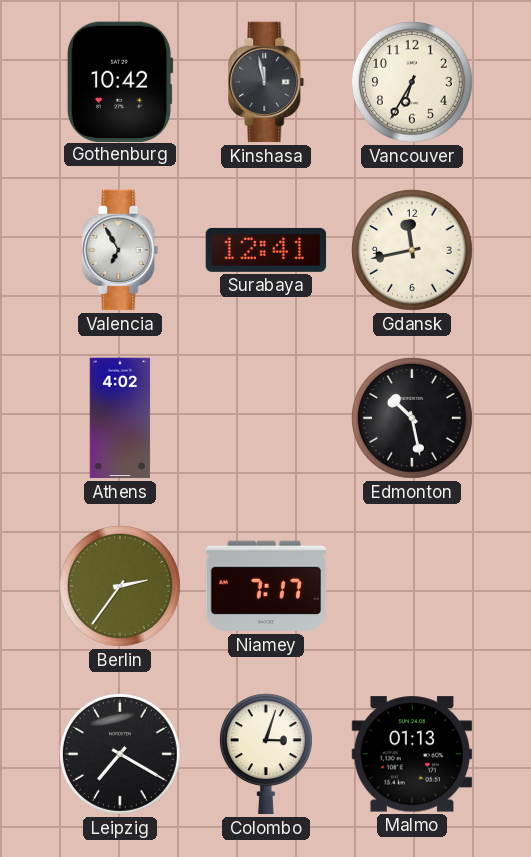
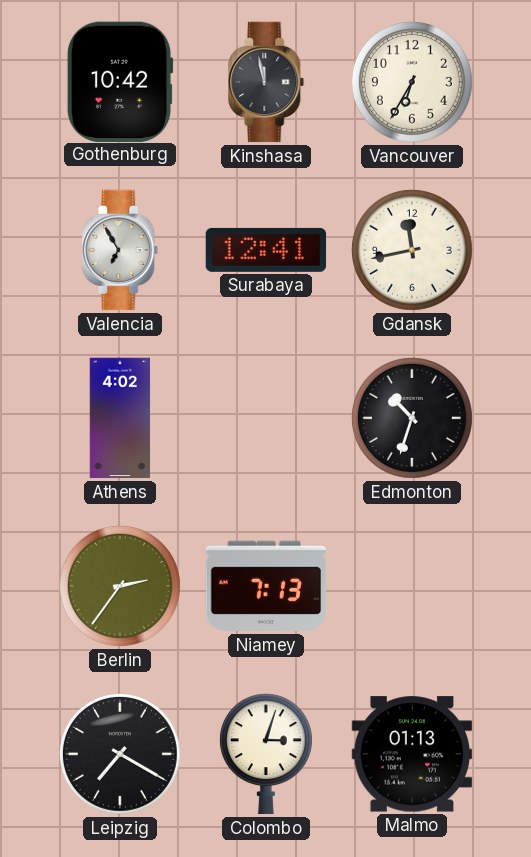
Edmonton: 10:28 -> 10:33
Niamey: 7:17 -> 7:13
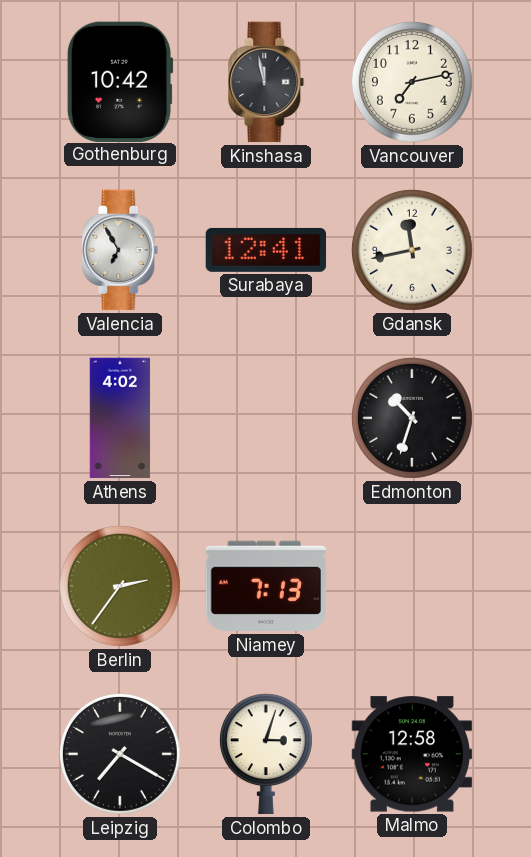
Vancouver: 6:35 -> 7:13
Malmo: 01:13 -> 12:58
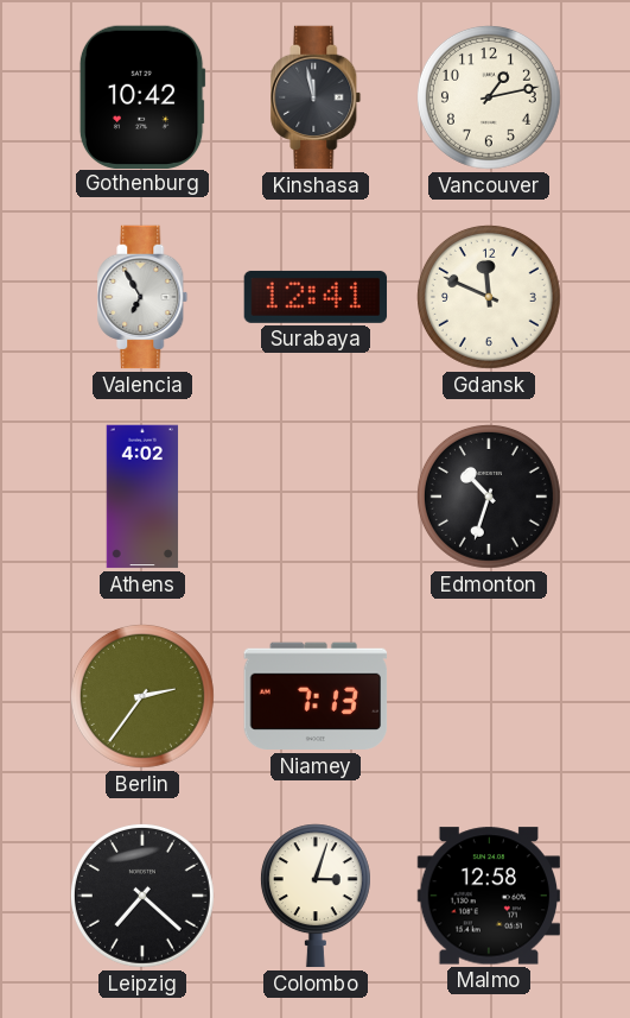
Vancouver: 7:13 -> 1:13
Gdansk: 11:43 -> 11:49
Leipzig: 7:20 -> 7:22
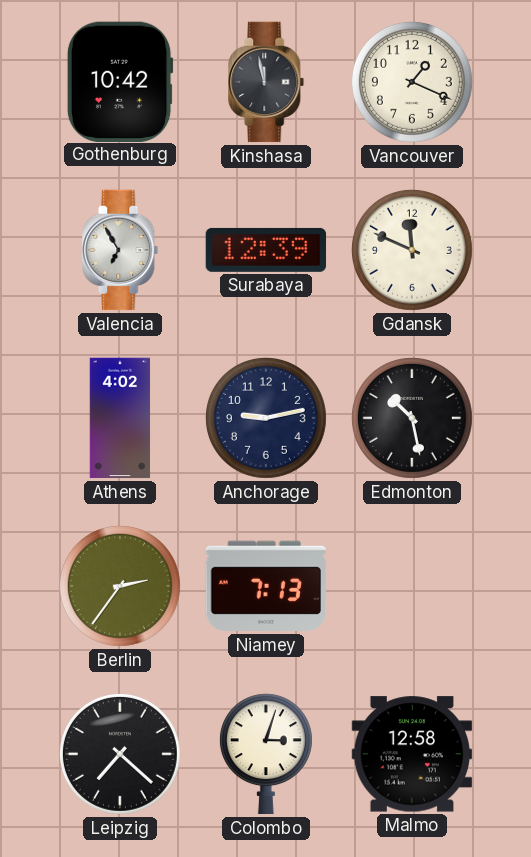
Vancouver: 1:13 -> 1:19
Surabaya: 12:41 -> 12:39
Anchorage: none -> 9:13
Edmonton: 10:33 -> 10:28
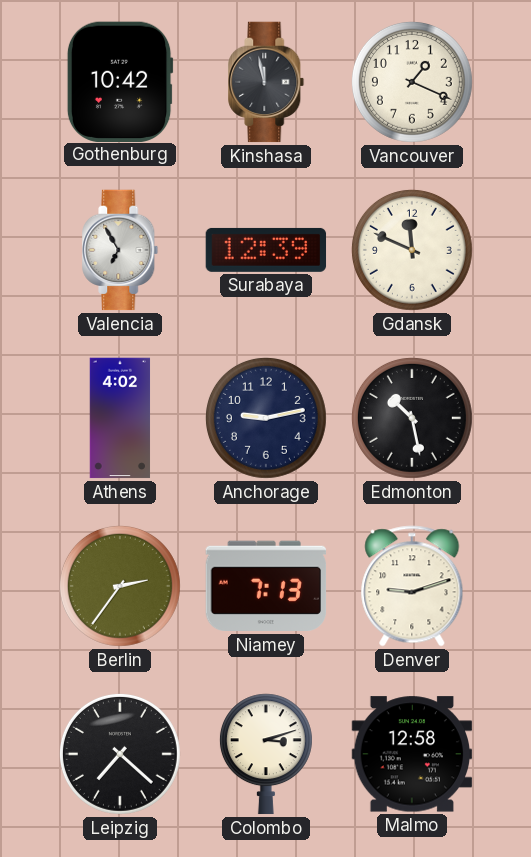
Denver: none -> 9:12
Colombo: 3:03 -> 3:12
